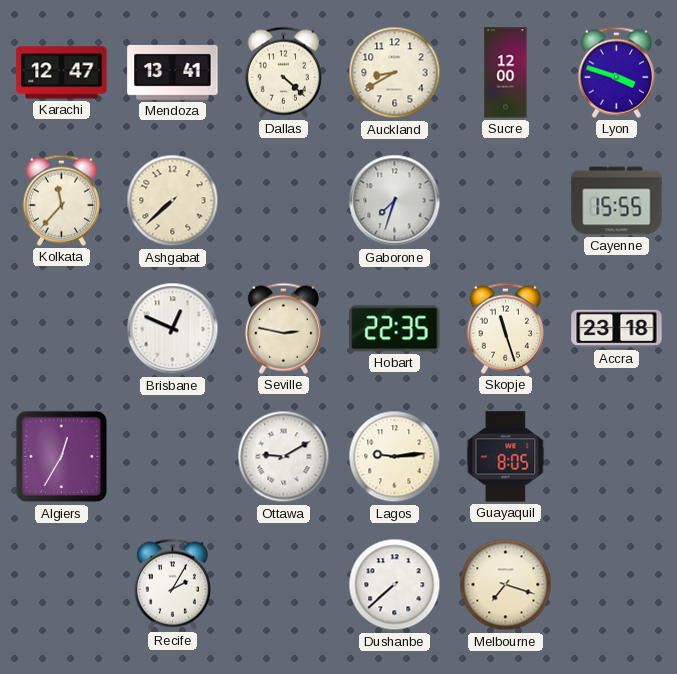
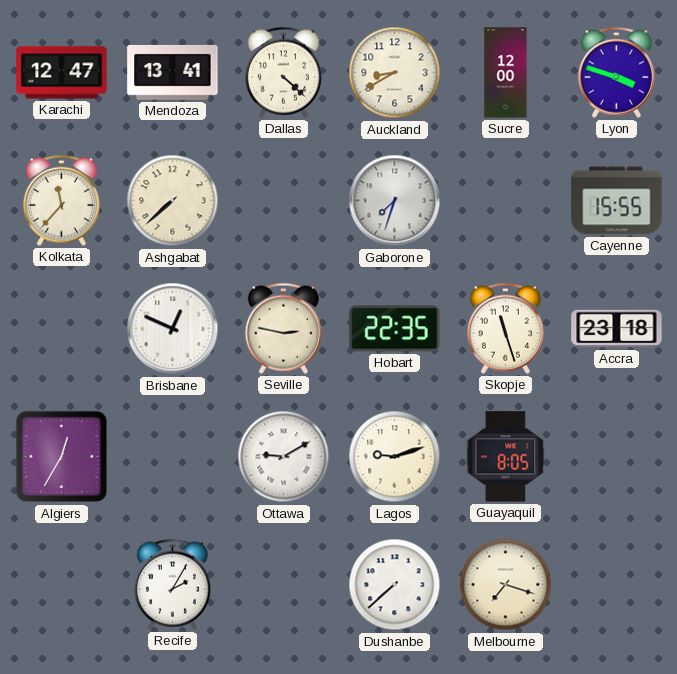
Lagos: 9:14 -> 9:12
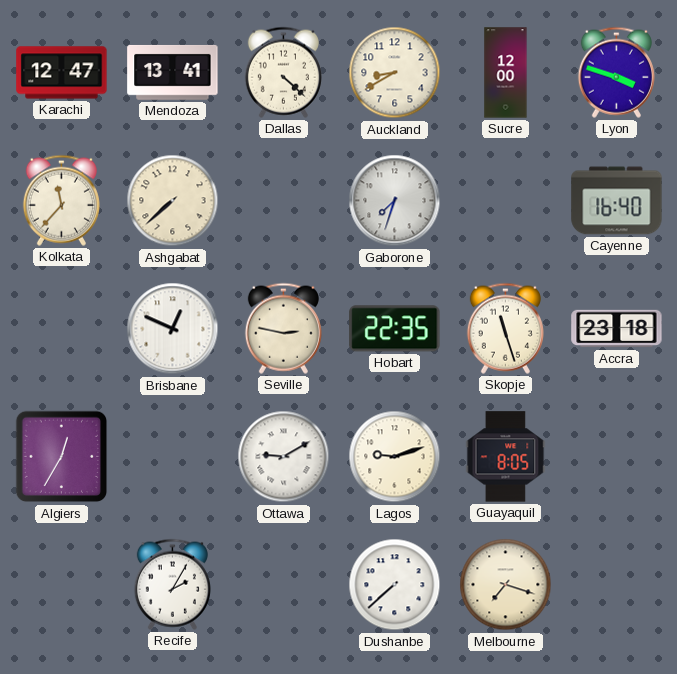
Cayenne: 15:55 -> 16:40
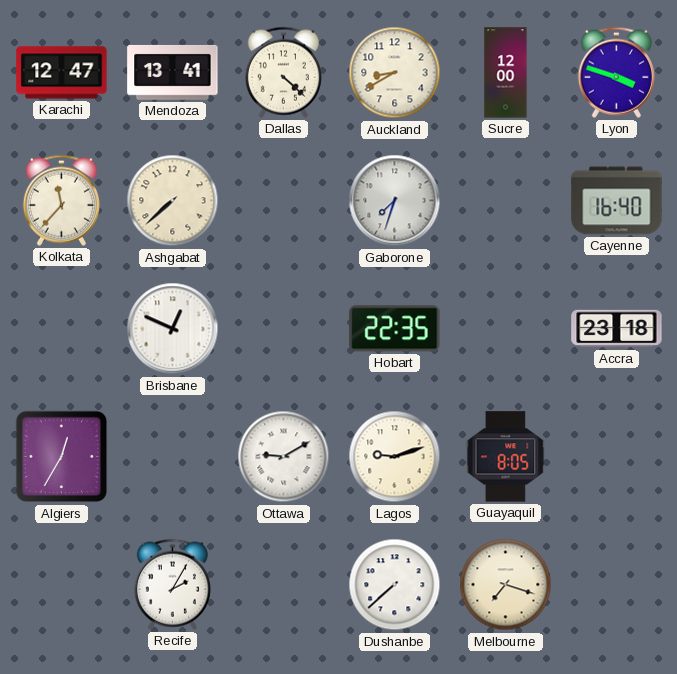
Seville: 2:47 -> none
Skopje: 11:27 -> none
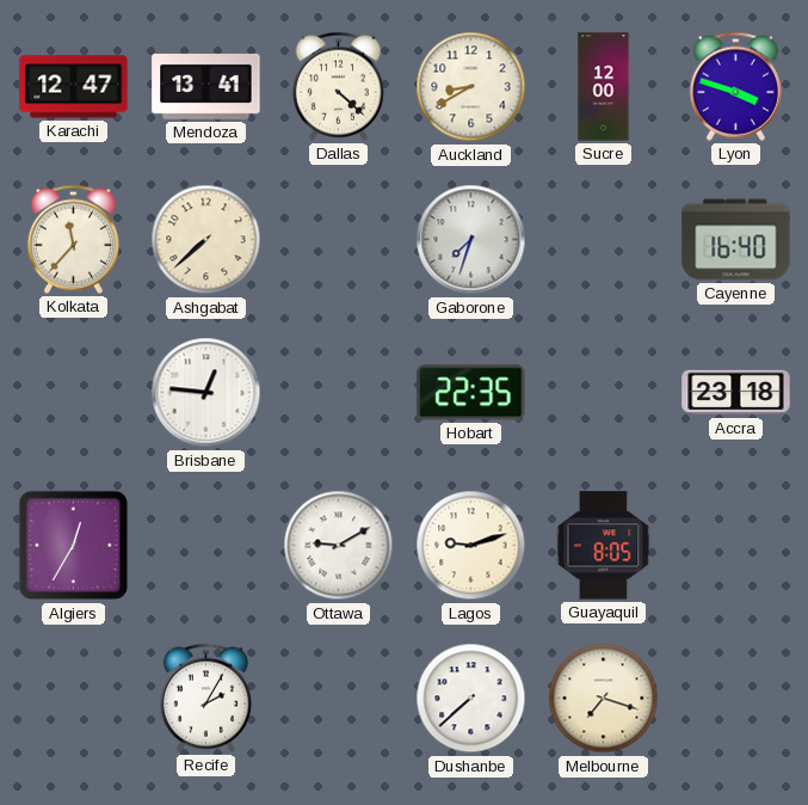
Brisbane: 12:49 -> 12:46
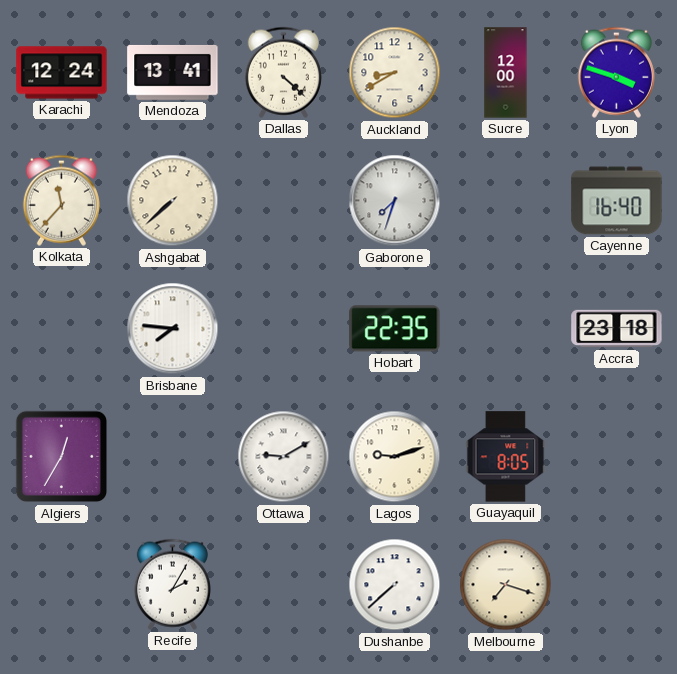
Karachi: 12:47 -> 12:24
Brisbane: 12:46 -> 7:46
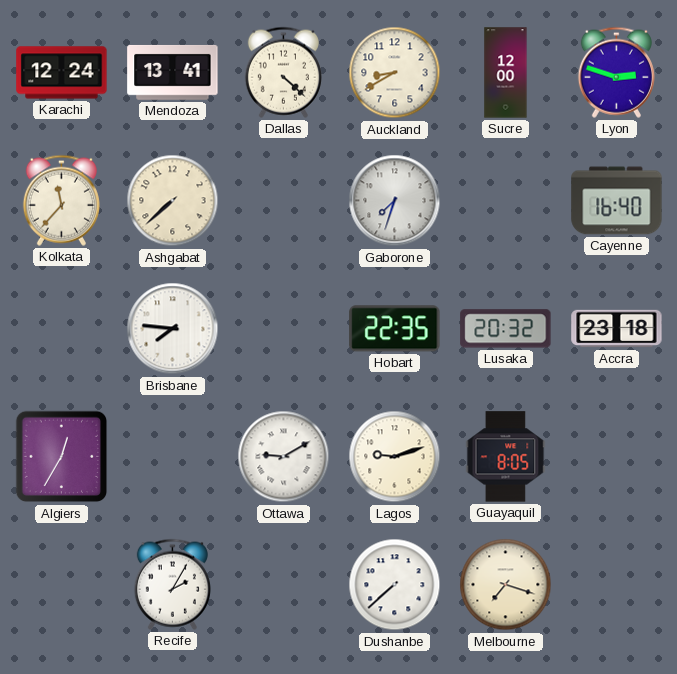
Lyon: 3:48 -> 2:48
Lusaka: none -> 20:32
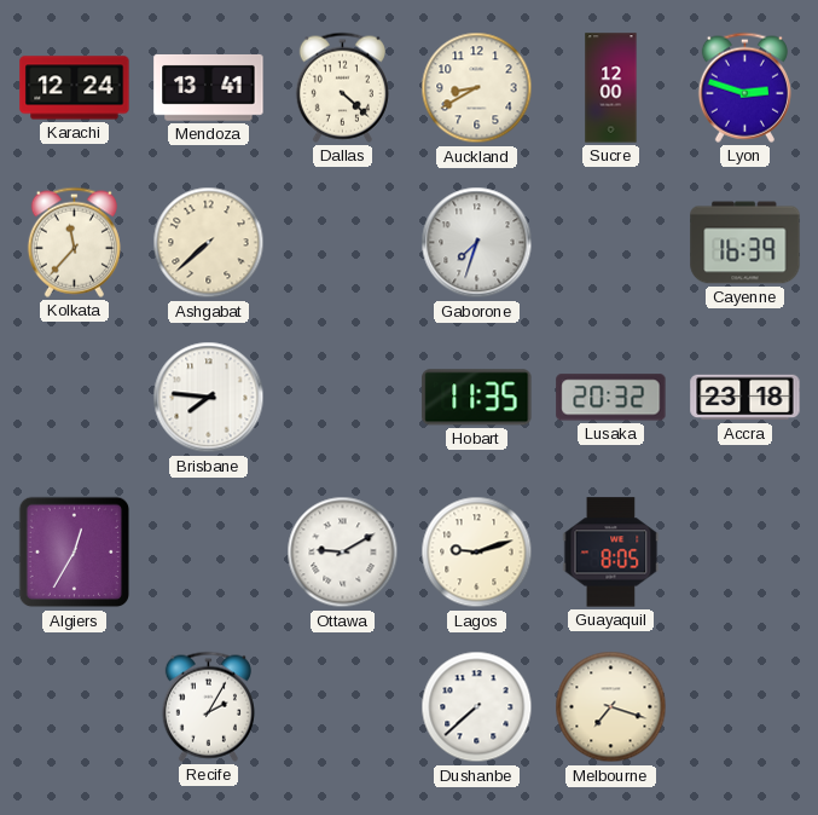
Cayenne: 16:40 -> 16:39
Hobart: 22:35 -> 11:35
